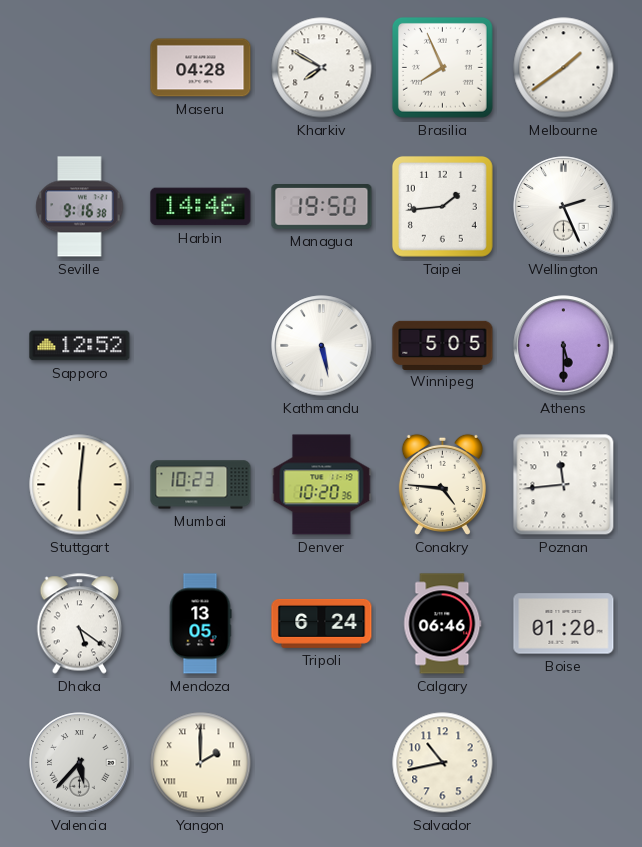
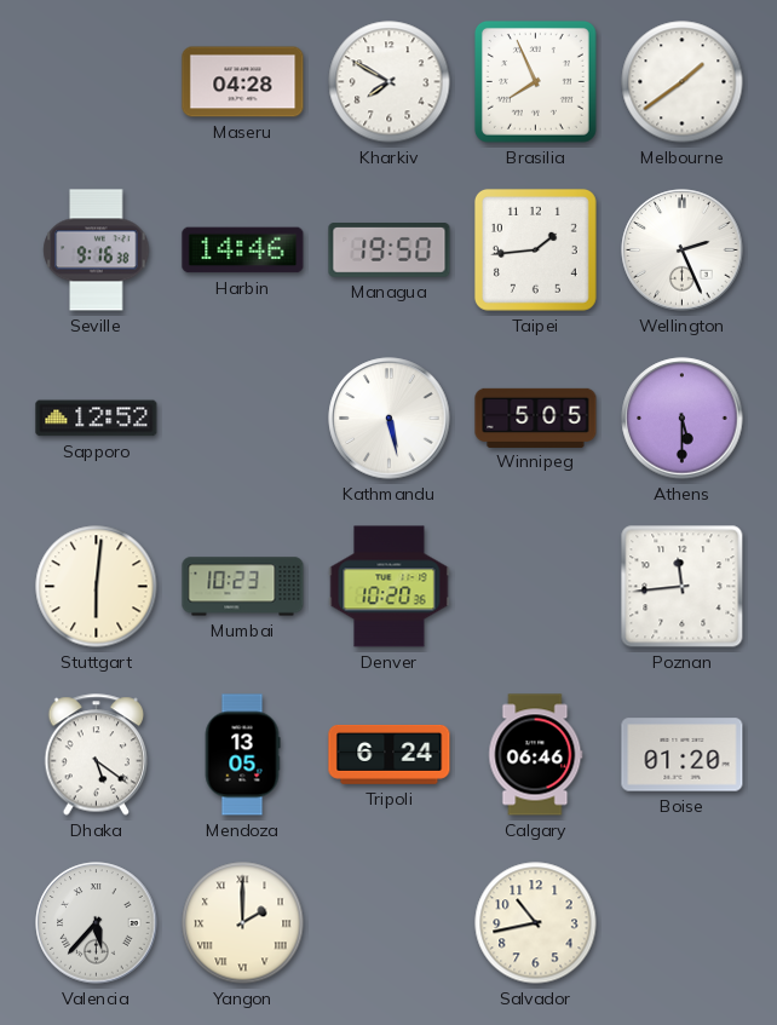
Conakry: 4:46 -> none
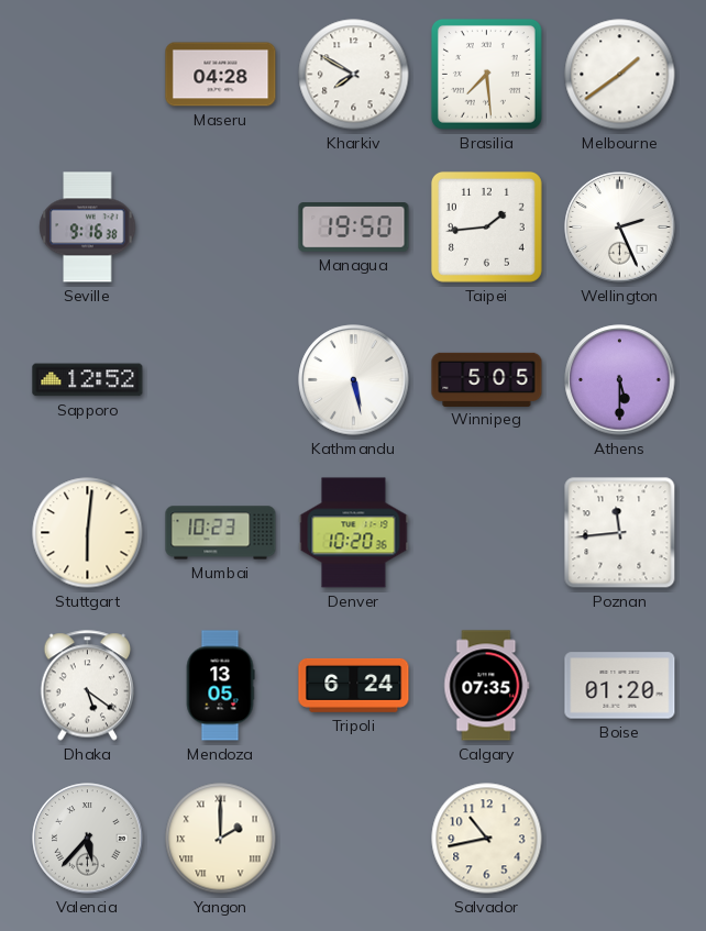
Brasilia: 7:56 -> 7:29
Harbin: 14:46 -> none
Calgary: 06:46 -> 07:35
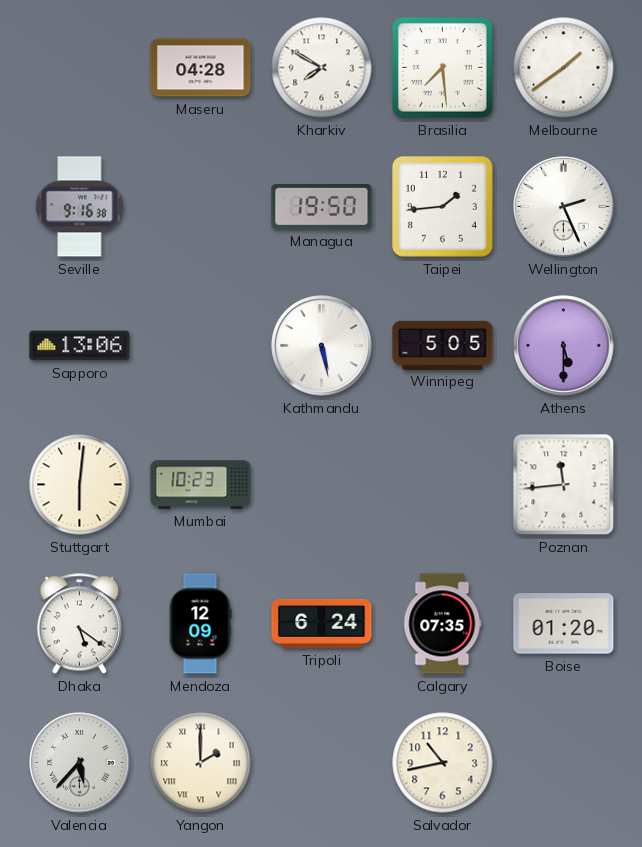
Sapporo: 12:52 -> 13:06
Denver: 10:20 -> none
Mendoza: 13:05 -> 12:09
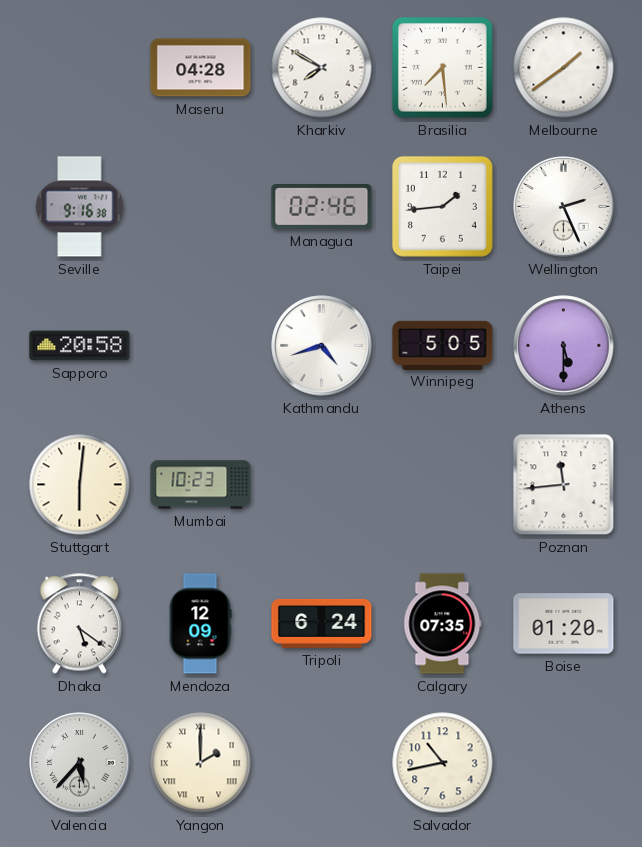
Managua: 19:50 -> 02:46
Sapporo: 13:06 -> 20:58
Kathmandu: 5:28 -> 4:42
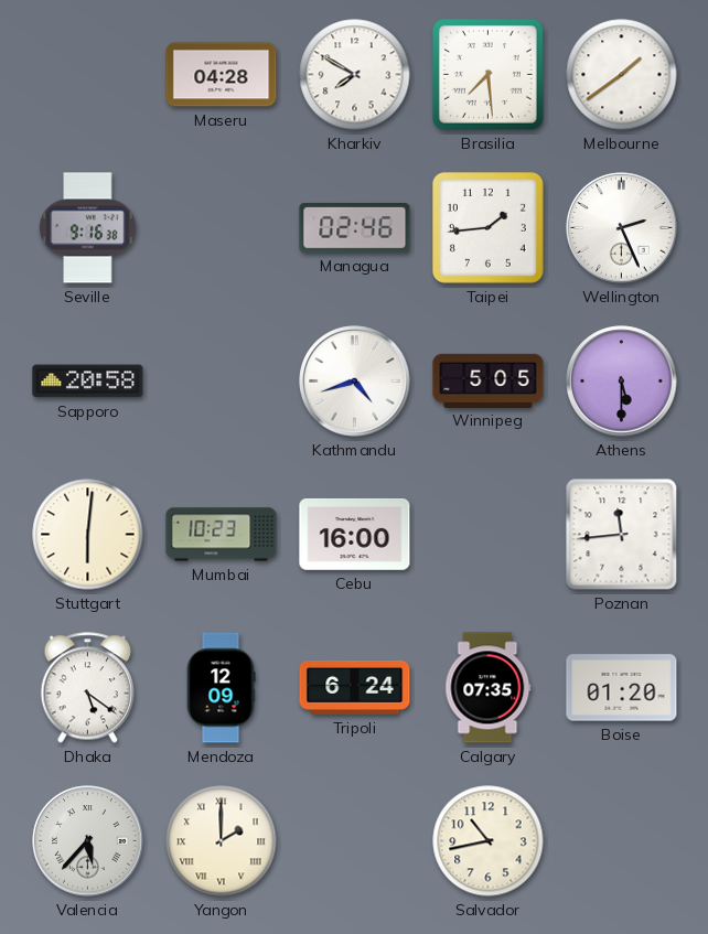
Cebu: none -> 16:00
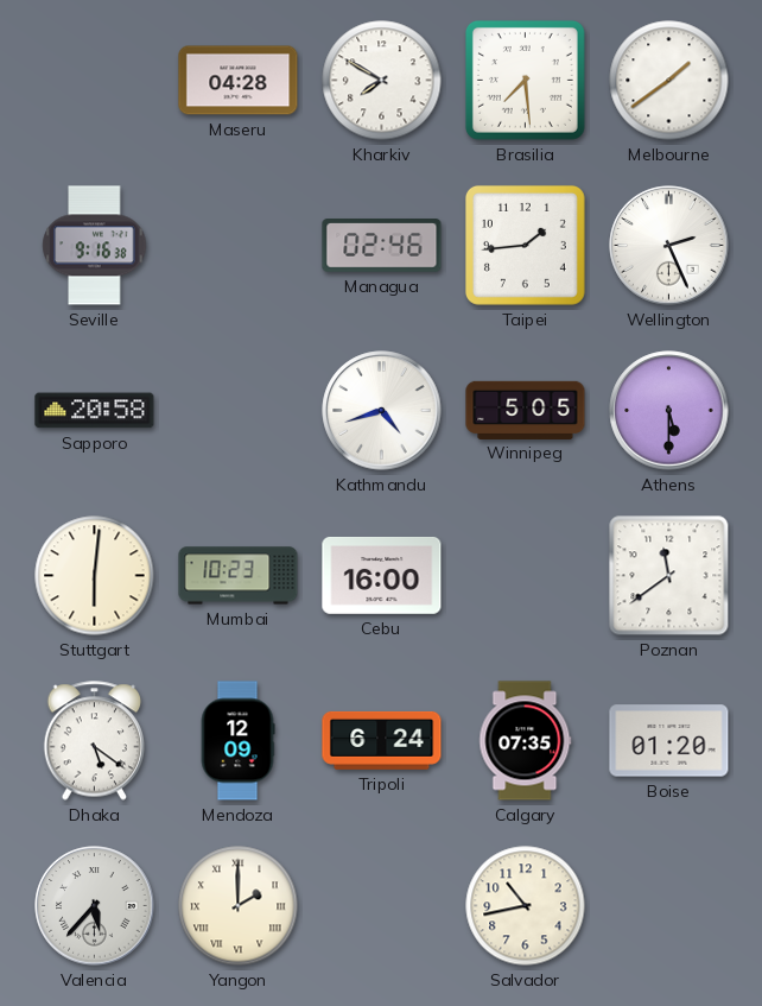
Poznan: 11:44 -> 11:39
